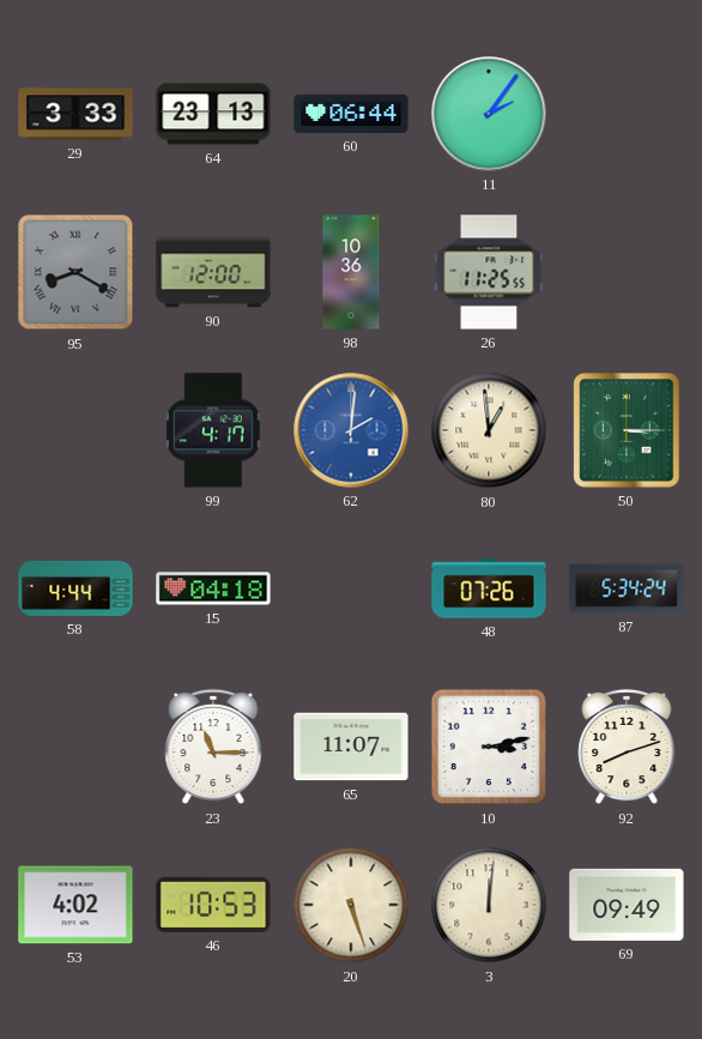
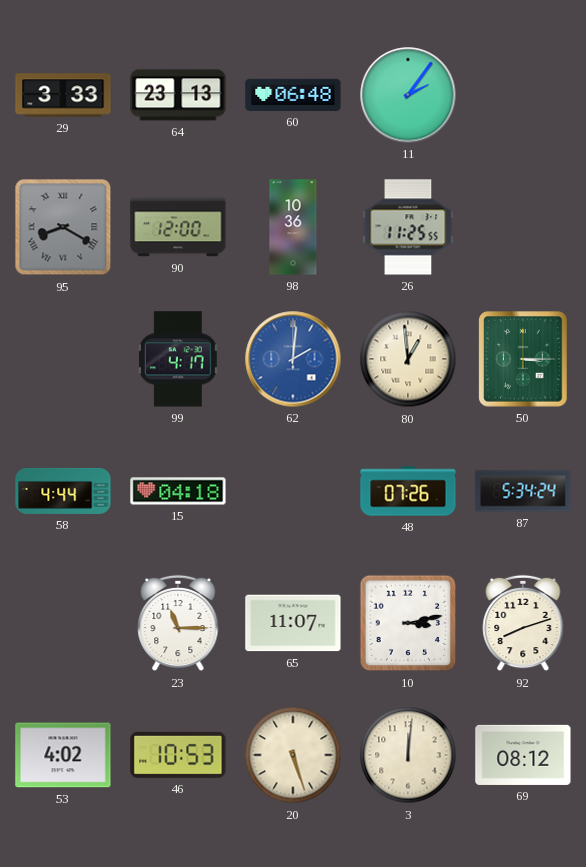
60: 06:44 -> 06:48
69: 09:49 -> 08:12
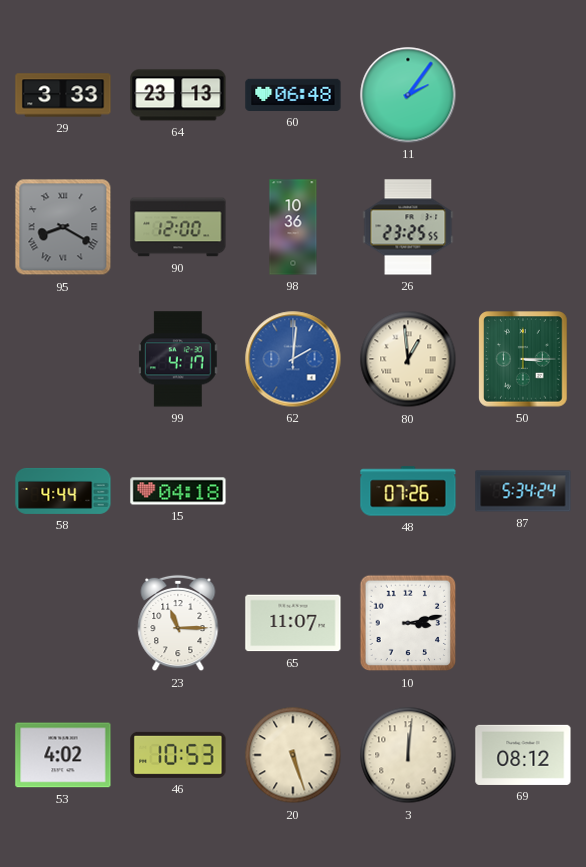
26: 11:25 -> 23:25
92: 8:12 -> none
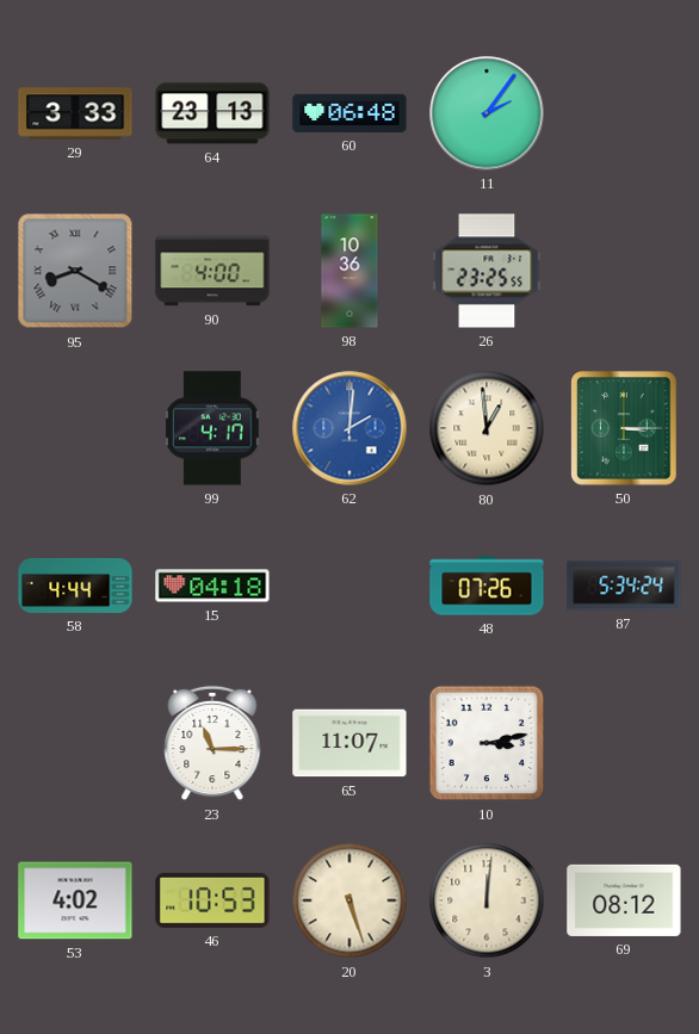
90: 12:00 -> 4:00
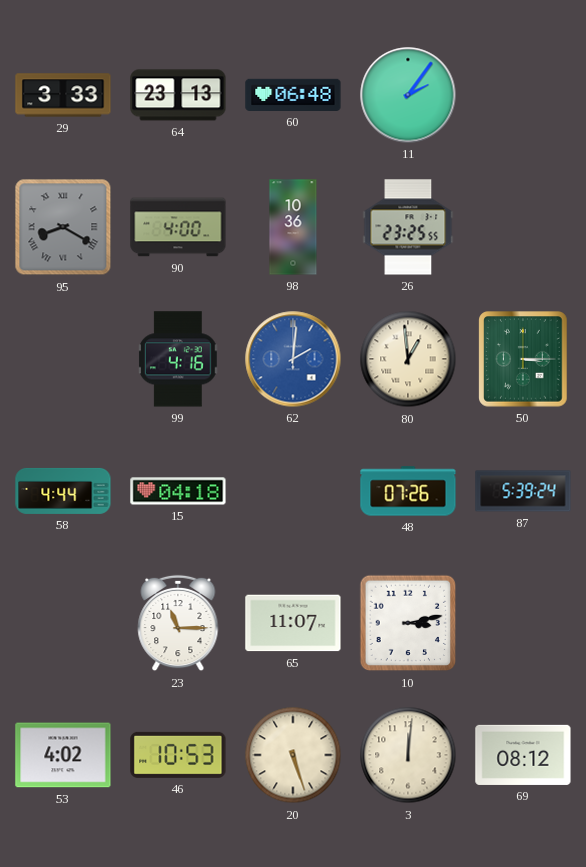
99: 4:17 -> 4:16
87: 5:34 -> 5:39
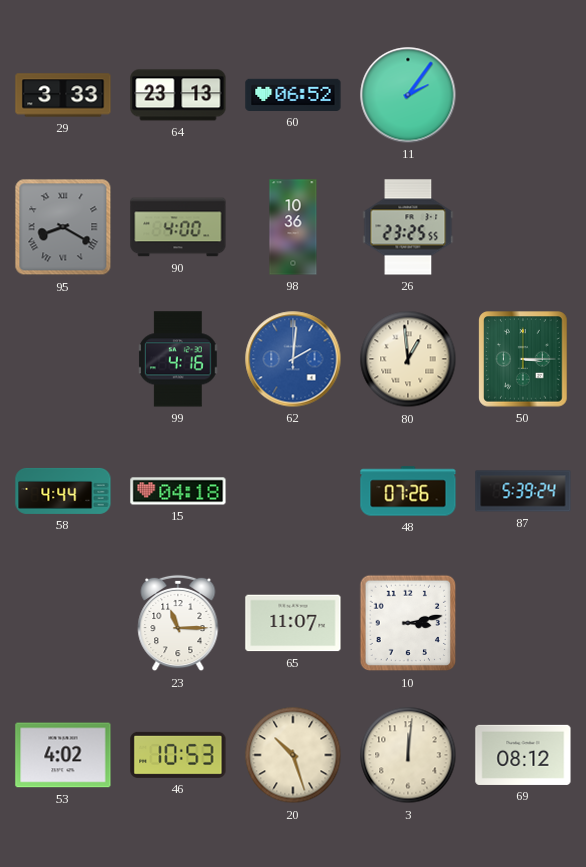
60: 06:48 -> 06:52
20: 5:27 -> 10:27
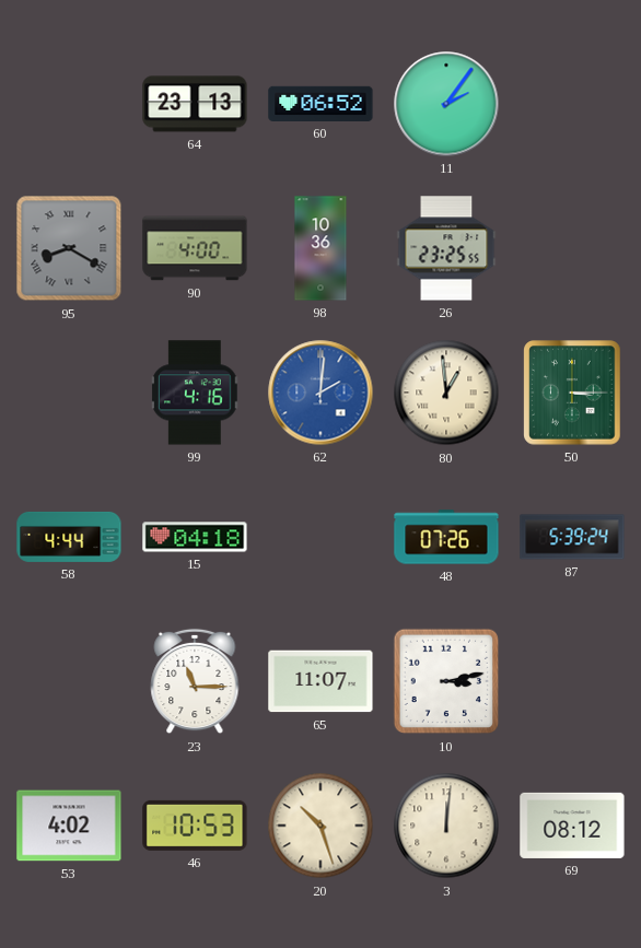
29: 3:33 -> none
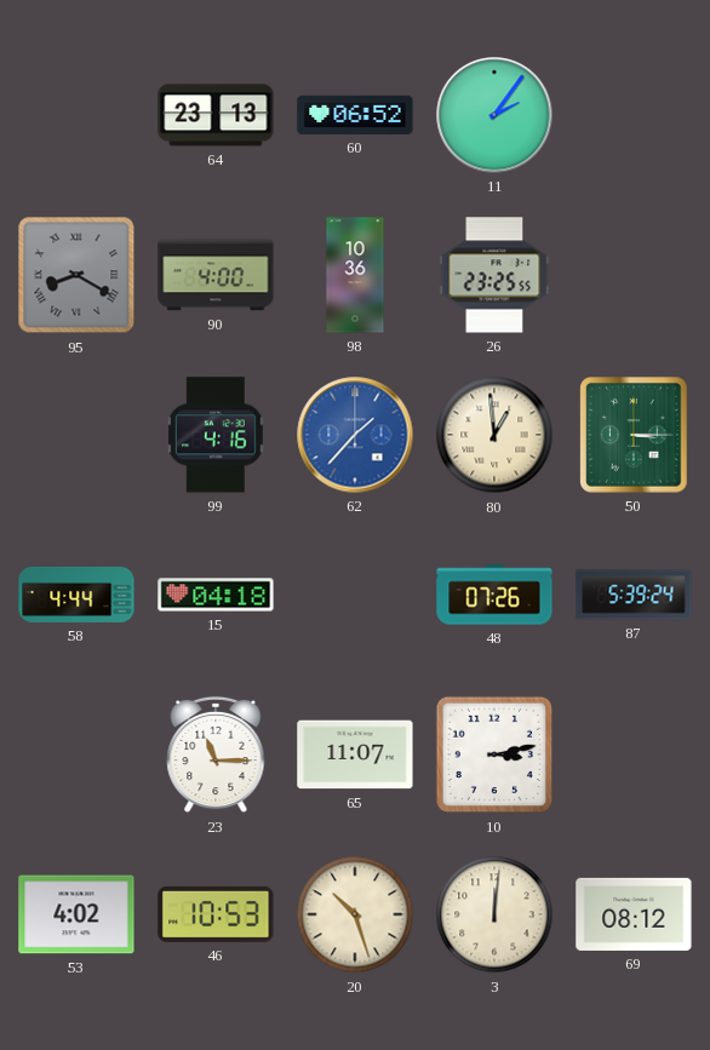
62: 2:01 -> 1:37
